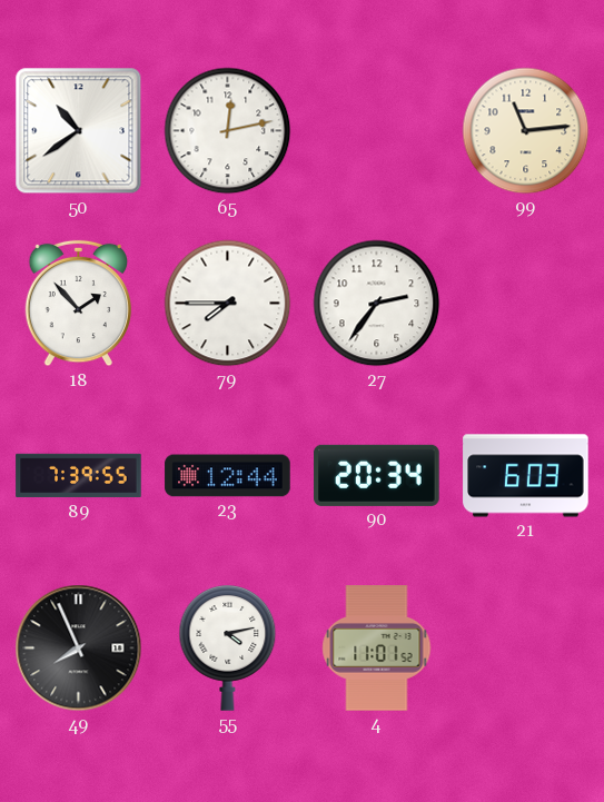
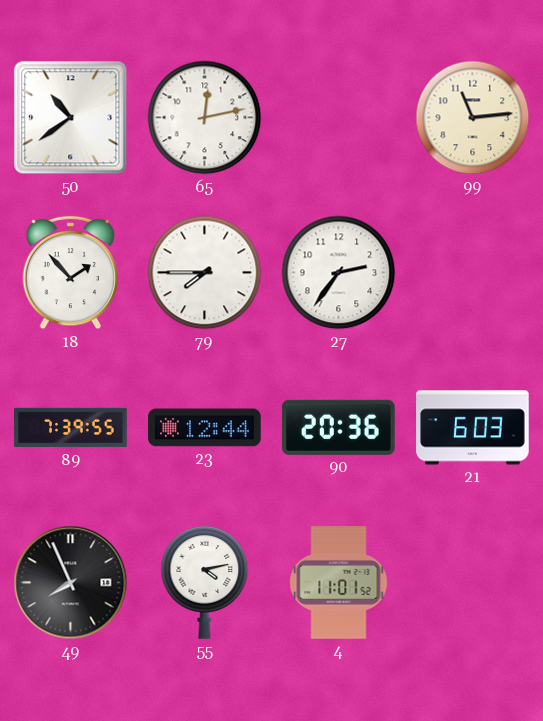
90: 20:34 -> 20:36
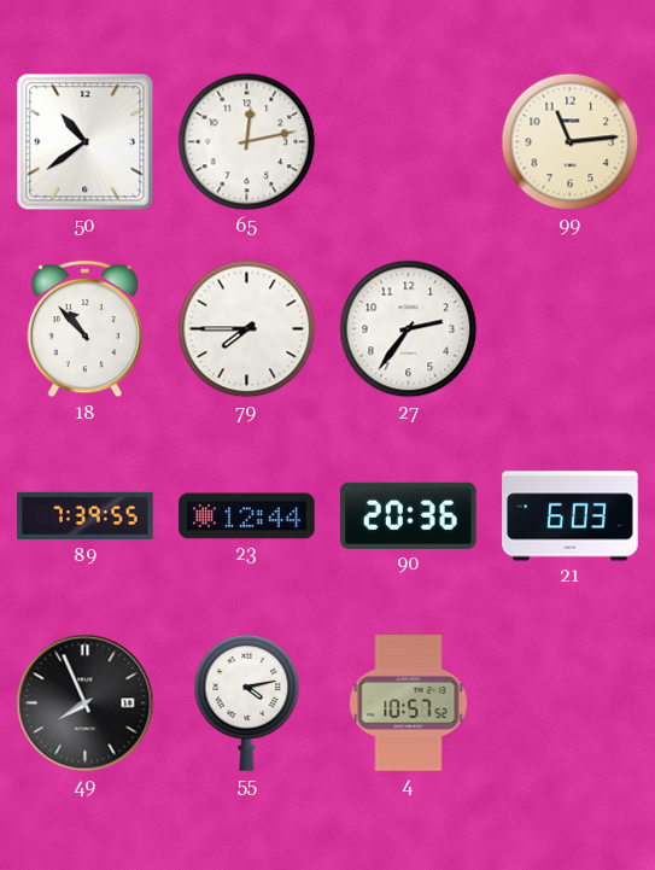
18: 1:53 -> 10:53
4: 11:01 -> 10:57
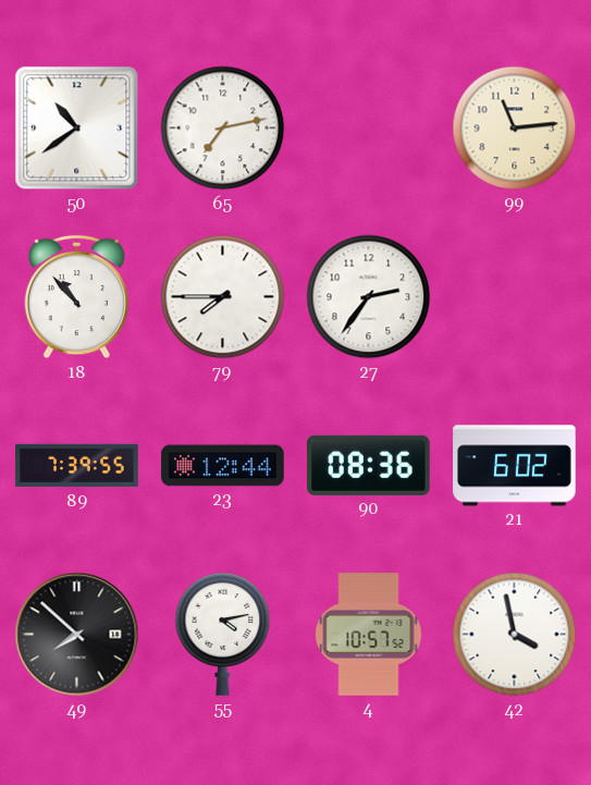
65: 12:13 -> 7:13
90: 20:36 -> 08:36
21: 6:03 -> 6:02
49: 7:56 -> 7:52
42: none -> 3:58
